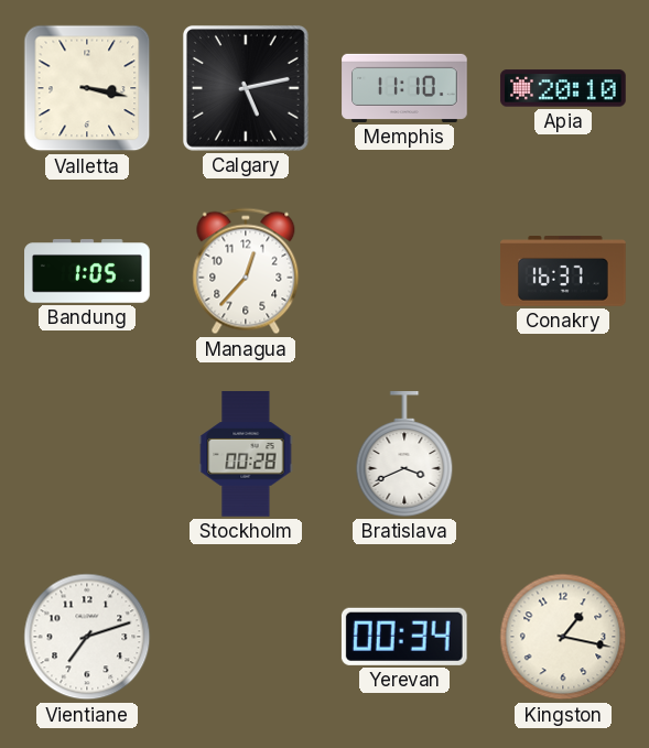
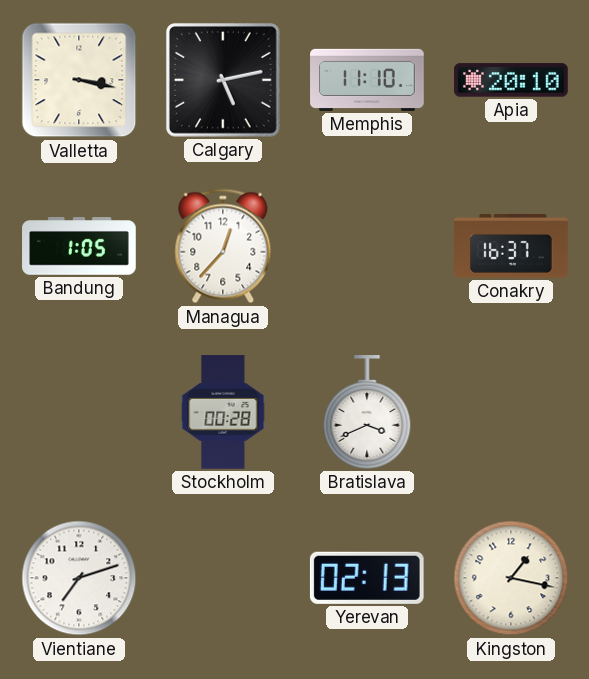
Yerevan: 00:34 -> 02:13
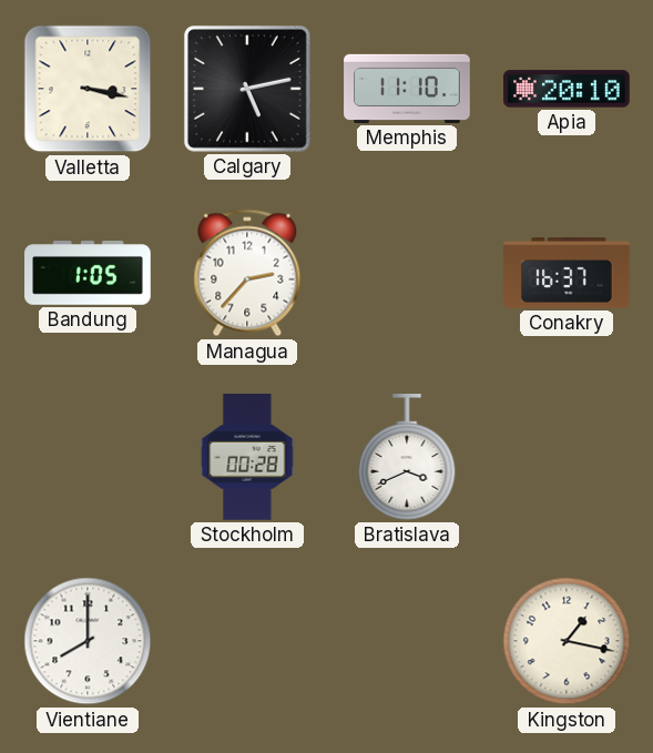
Managua: 12:37 -> 2:37
Vientiane: 7:12 -> 8:00
Yerevan: 02:13 -> none
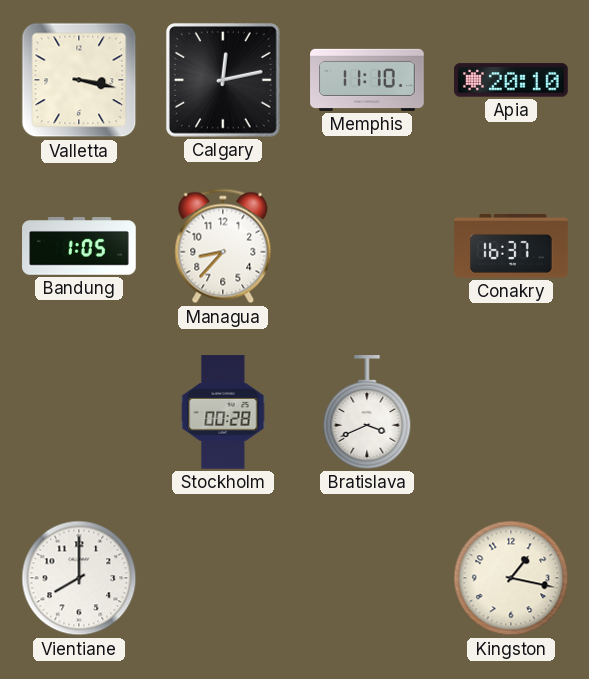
Calgary: 5:13 -> 12:13
Managua: 2:37 -> 8:37
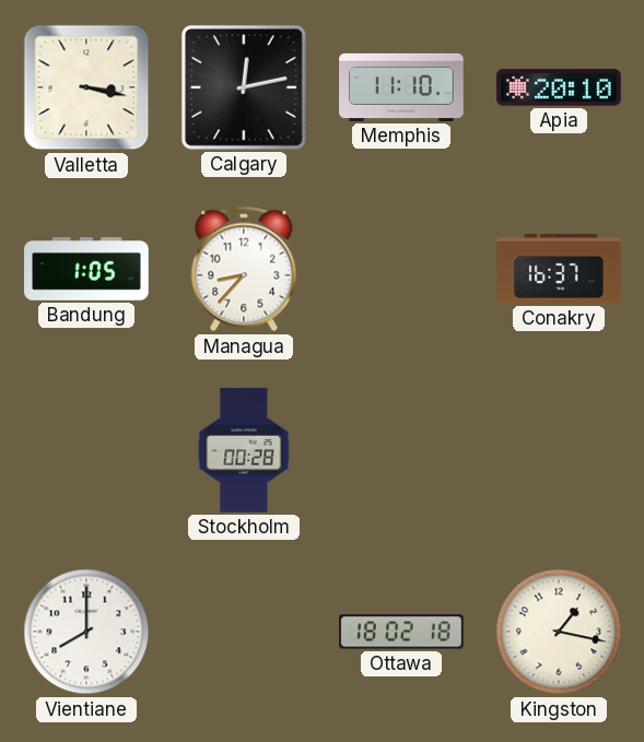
Bratislava: 3:41 -> none
Ottawa: none -> 18:02
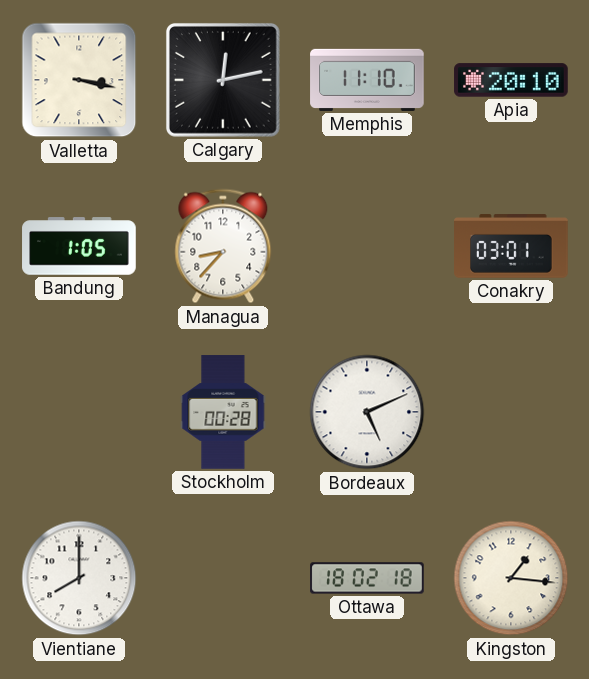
Conakry: 16:37 -> 03:01
Bordeaux: none -> 5:11
Kingston: 1:17 -> 1:16
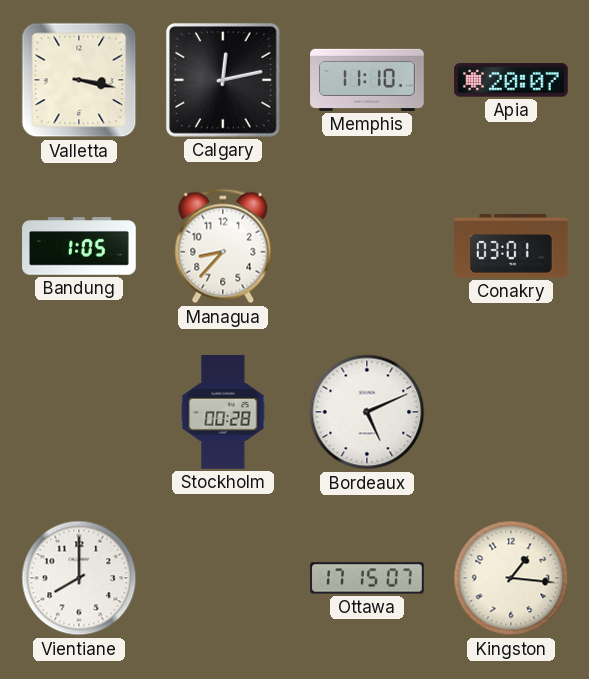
Apia: 20:10 -> 20:07
Ottawa: 18:02 -> 17:15
